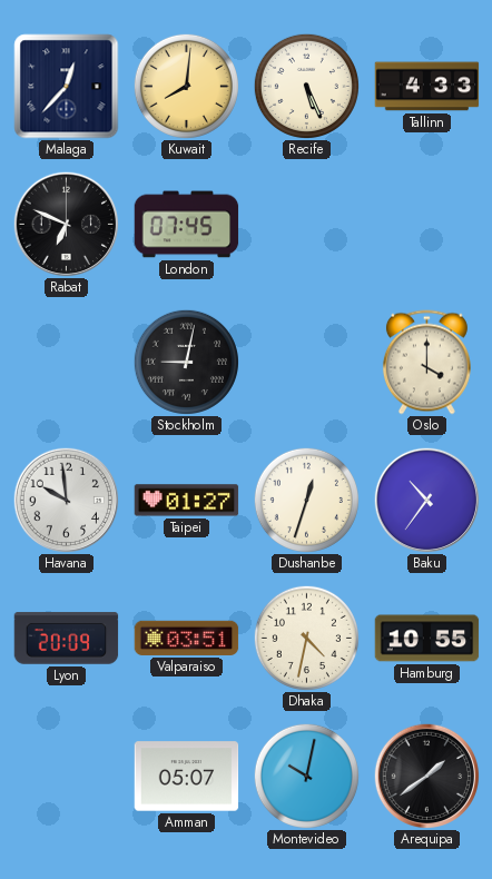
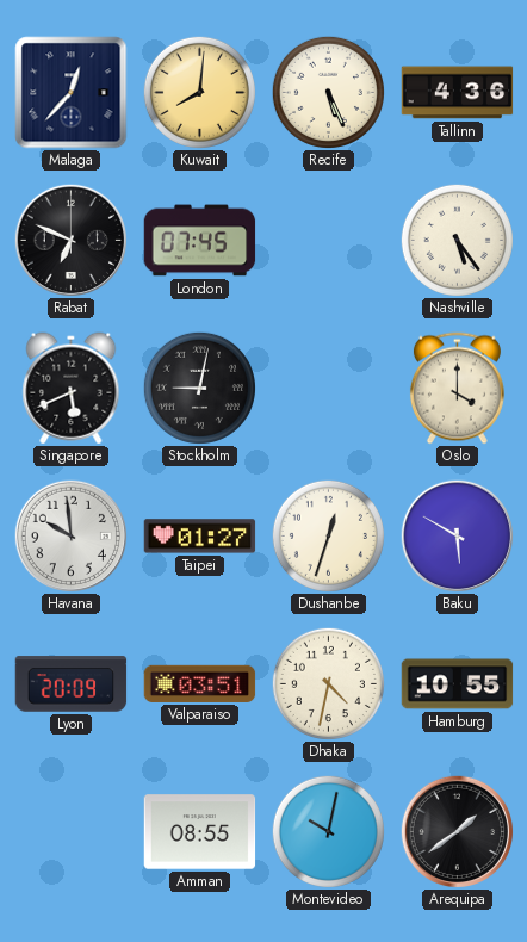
Tallinn: 4:33 -> 4:36
Nashville: none -> 5:24
Singapore: none -> 5:41
Baku: 10:36 -> 5:50
Amman: 05:07 -> 08:55
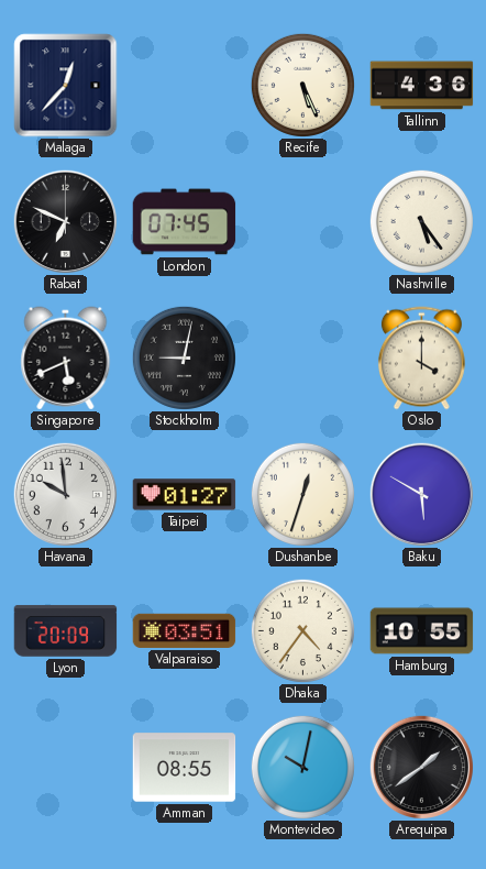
Kuwait: 8:01 -> none
Dhaka: 4:32 -> 4:36
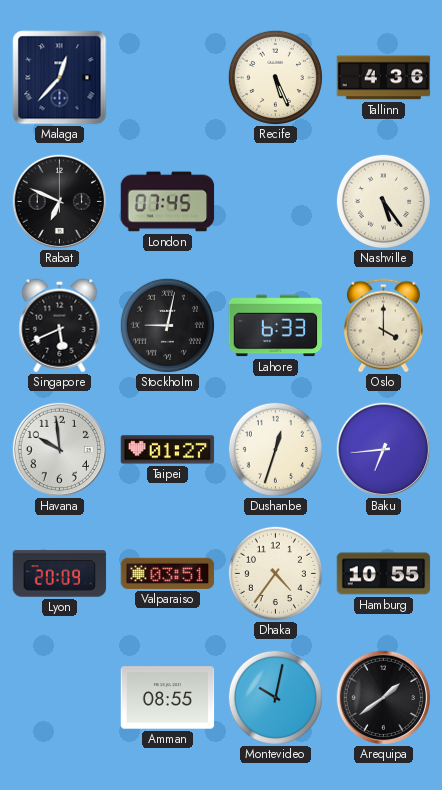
Lahore: none -> 6:33
Baku: 5:50 -> 6:44
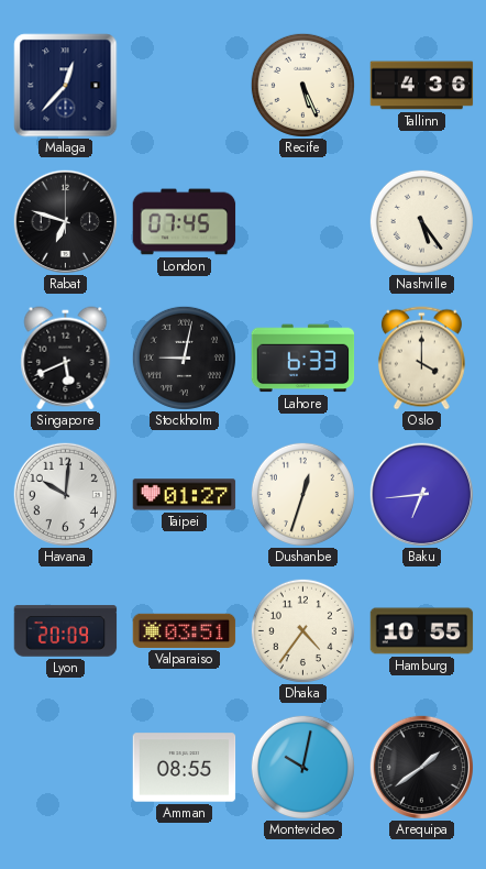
Rabat: 6:49 -> 6:48
Havana: 9:59 -> 10:01
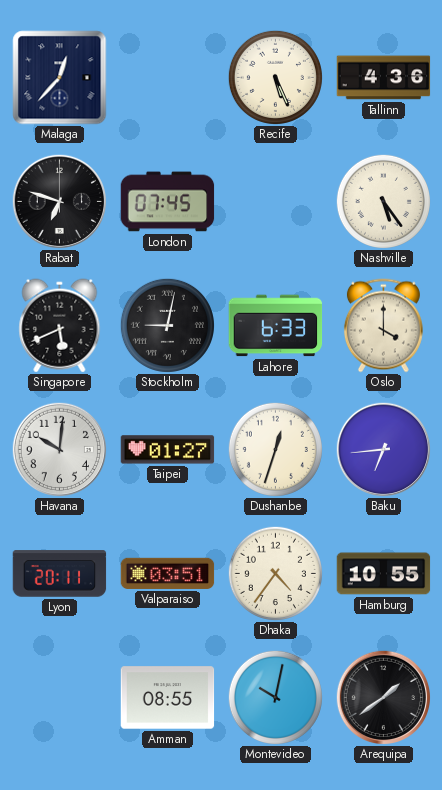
Lyon: 20:09 -> 20:11
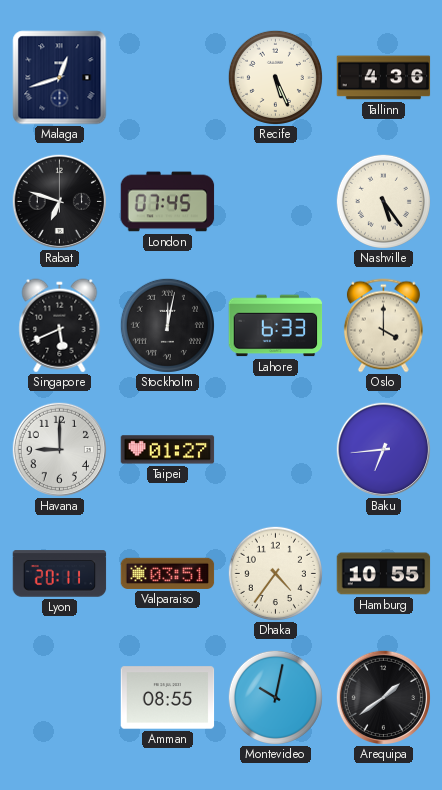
Malaga: 12:37 -> 12:42
Stockholm: 9:02 -> 12:02
Havana: 10:01 -> 9:00
Dushanbe: 12:33 -> none
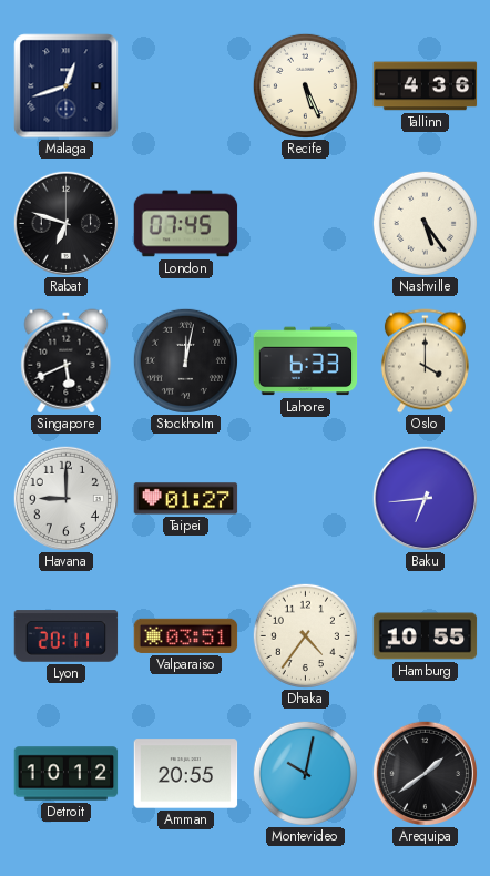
Detroit: none -> 10:12
Amman: 08:55 -> 20:55
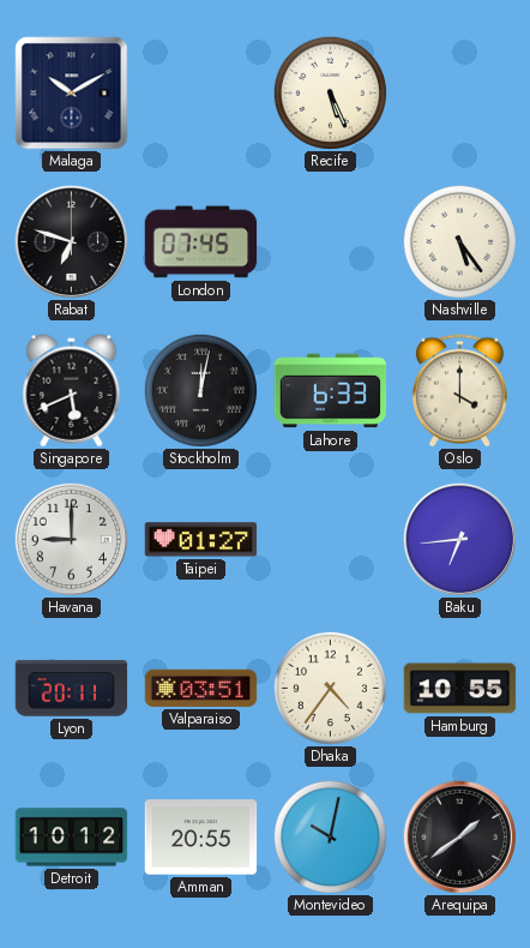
Malaga: 12:42 -> 10:10
Tallinn: 4:36 -> none
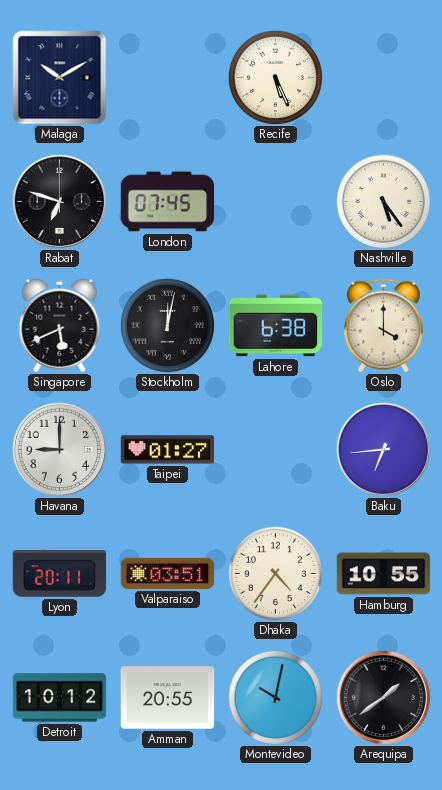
Lahore: 6:33 -> 6:38
